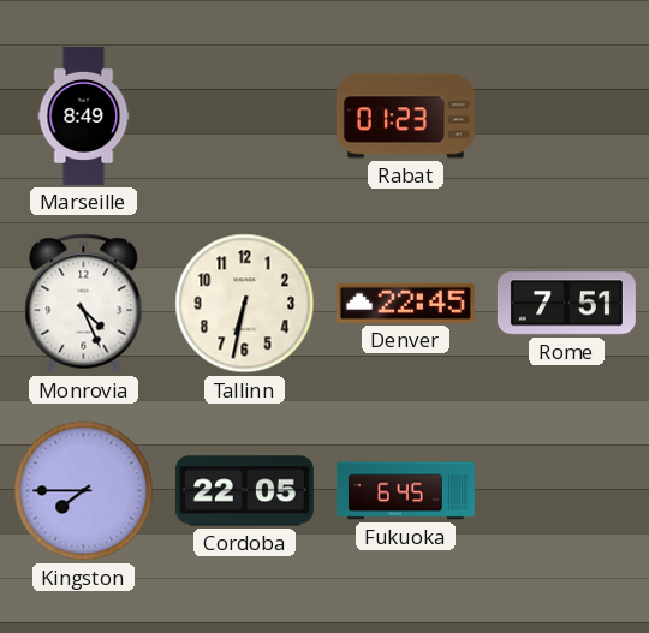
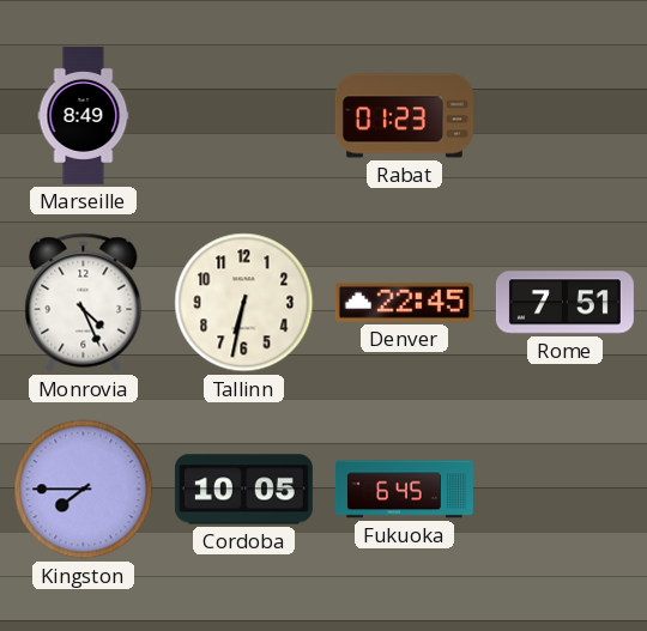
Cordoba: 22:05 -> 10:05
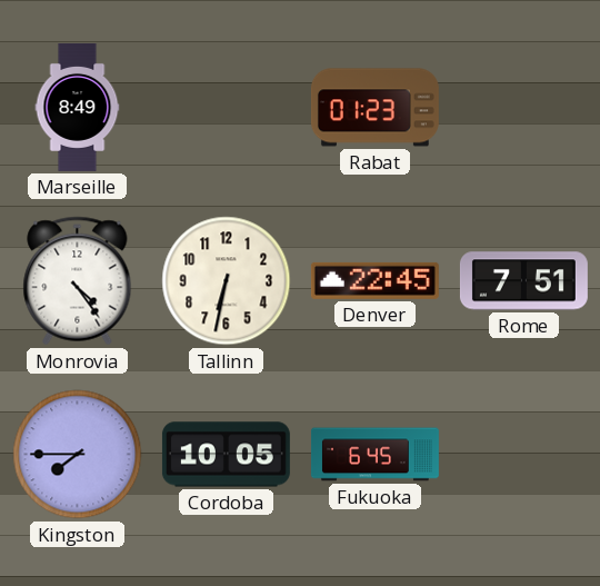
Monrovia: 4:26 -> 4:24
